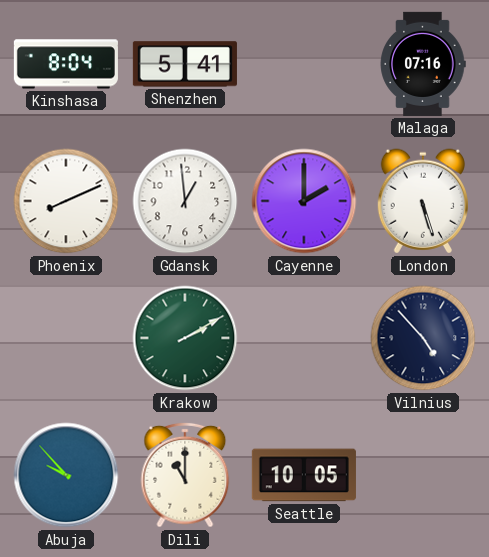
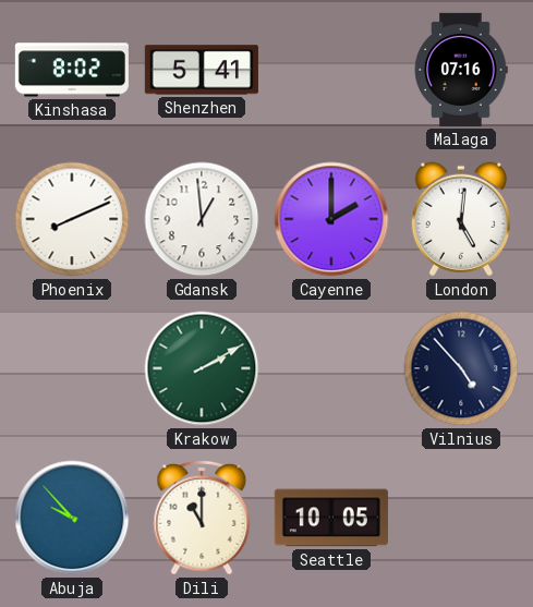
Kinshasa: 8:04 -> 8:02
London: 5:27 -> 5:01
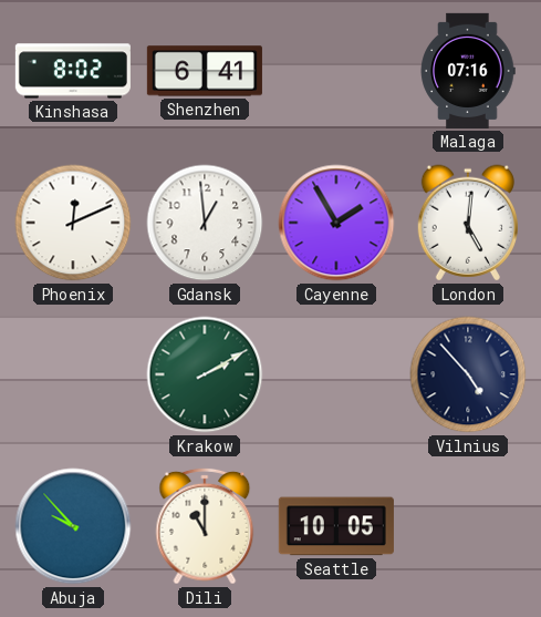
Shenzhen: 5:41 -> 6:41
Phoenix: 8:11 -> 12:11
Cayenne: 2:00 -> 1:55
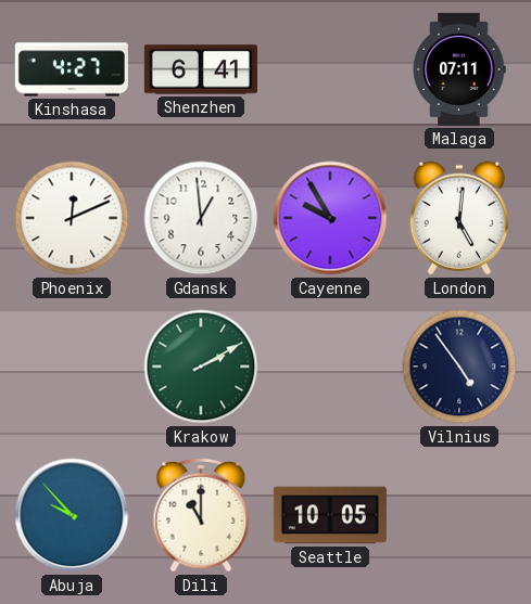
Kinshasa: 8:02 -> 4:27
Malaga: 07:16 -> 07:11
Cayenne: 1:55 -> 9:55
Vilnius: 4:53 -> 4:54
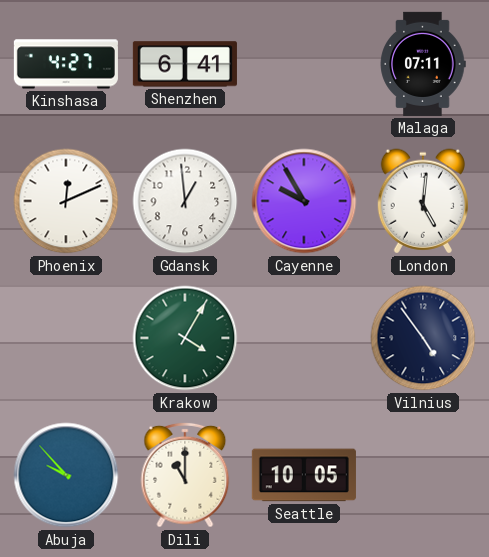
Krakow: 2:10 -> 4:05
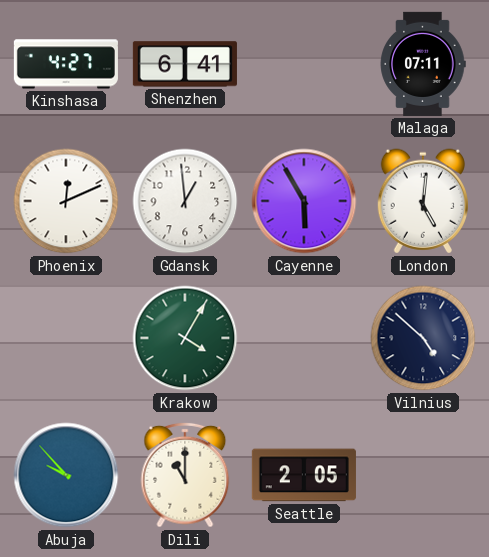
Cayenne: 9:55 -> 5:55
Vilnius: 4:54 -> 4:52
Seattle: 10:05 -> 2:05
